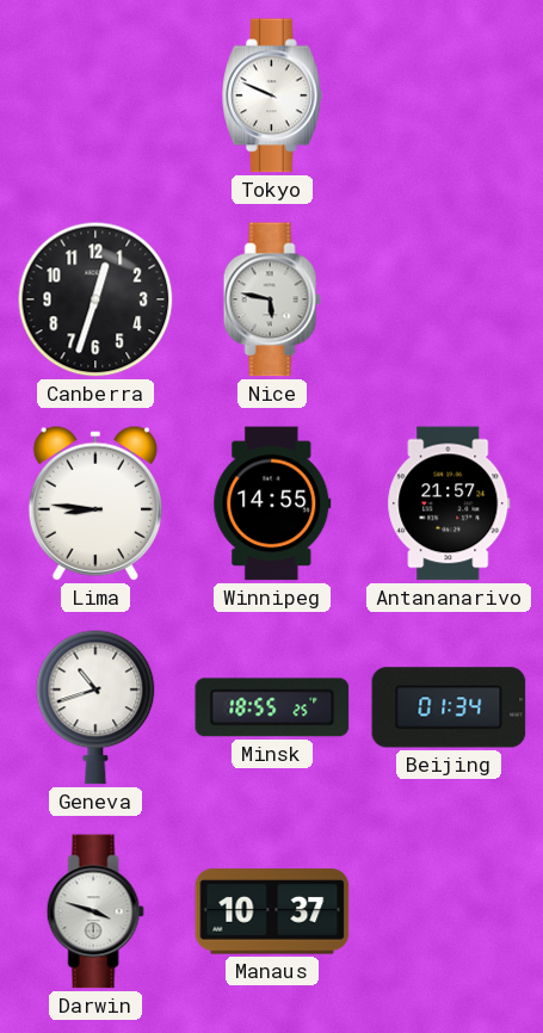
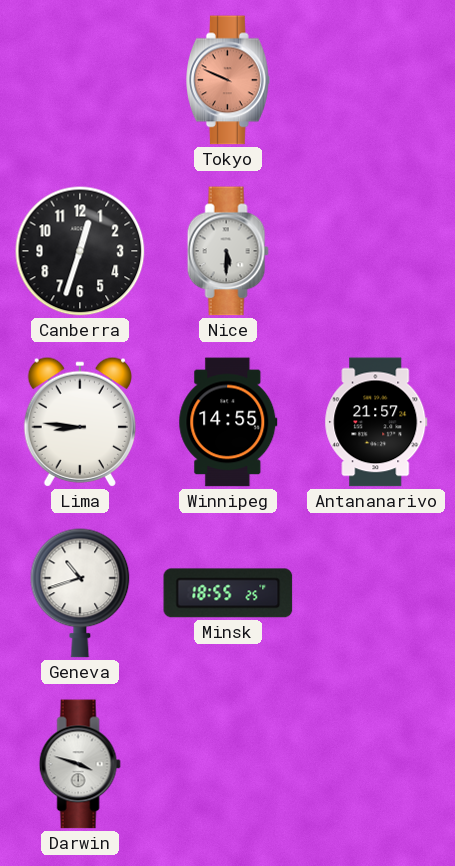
Tokyo dial: white -> salmon
Nice: 5:47 -> 5:30
Beijing: 01:34 -> none
Manaus: 10:37 -> none
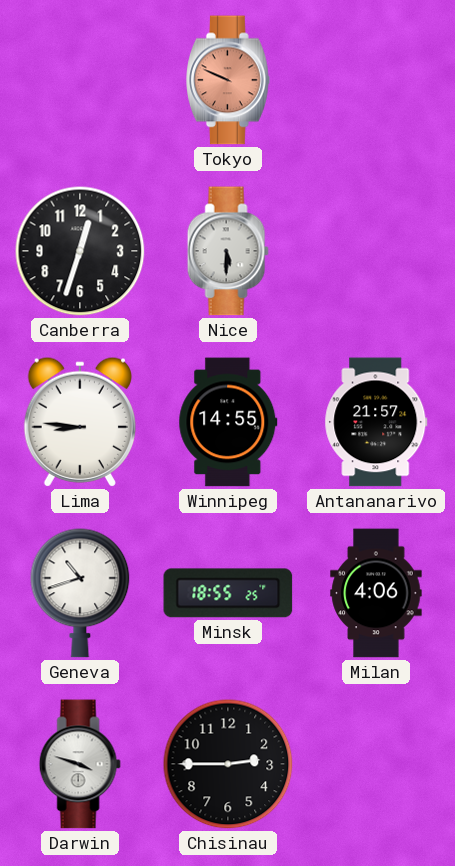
Milan: none -> 4:06
Chisinau: none -> 2:45
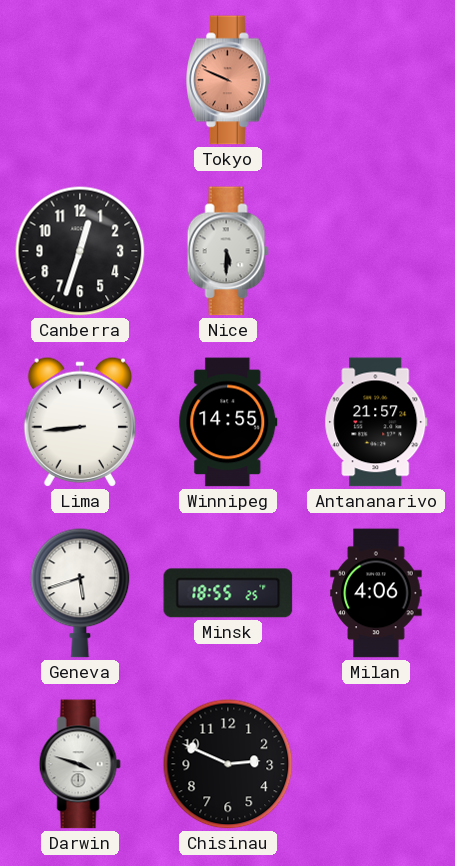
Lima: 8:46 -> 8:44
Geneva: 10:42 -> 5:42
Chisinau: 2:45 -> 2:49
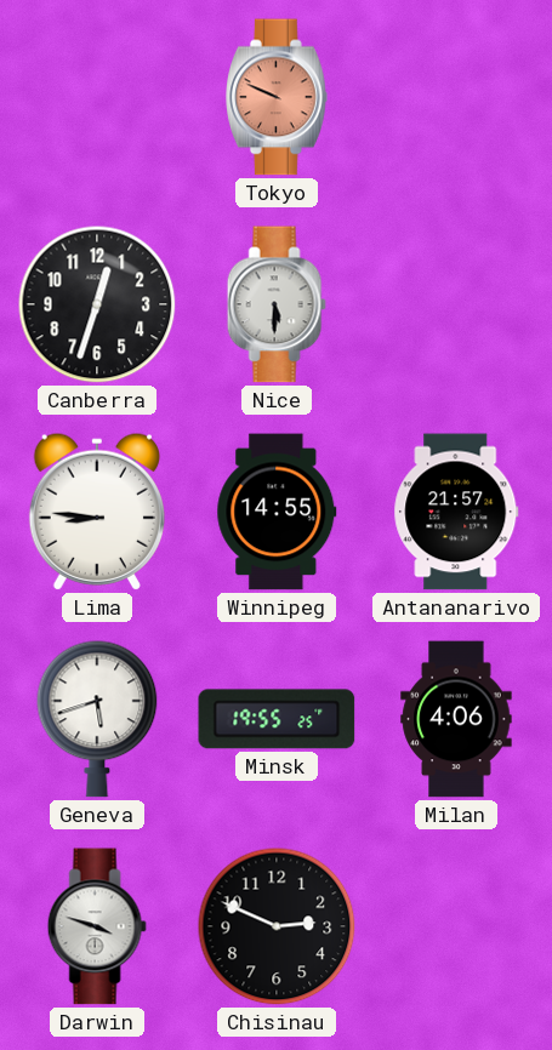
Lima: 8:44 -> 8:46
Minsk: 18:55 -> 19:55
